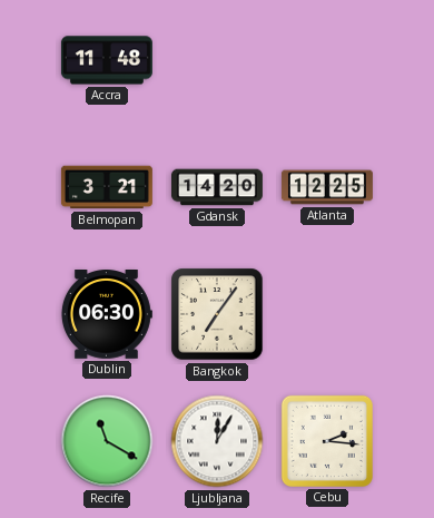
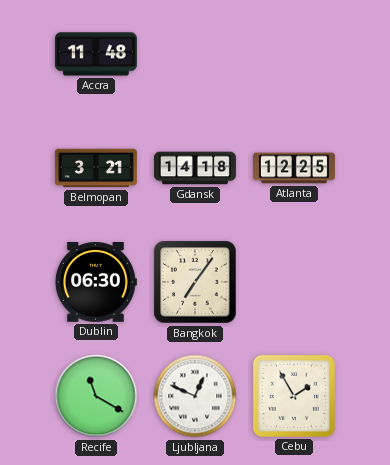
Gdansk: 14:20 -> 14:18
Ljubljana: 12:05 -> 12:49
Cebu: 2:16 -> 1:55
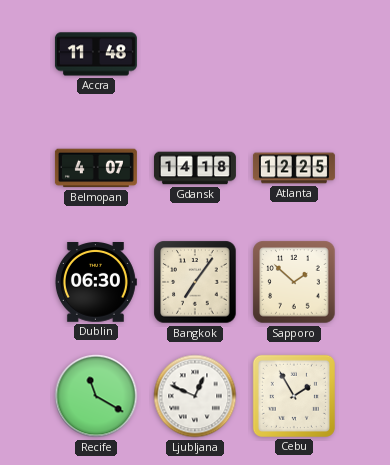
Belmopan: 3:21 -> 4:07
Sapporo: none -> 1:52
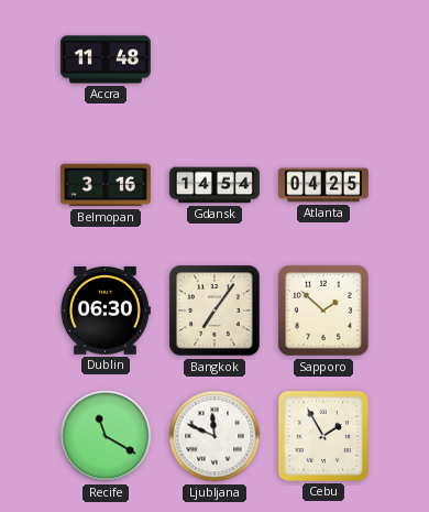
Belmopan: 4:07 -> 3:16
Gdansk: 14:18 -> 14:54
Atlanta: 12:25 -> 04:25
Ljubljana: 12:49 -> 11:49
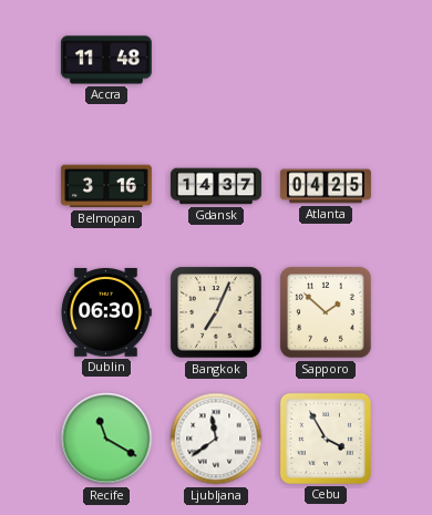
Gdansk: 14:54 -> 14:37
Bangkok: 7:06 -> 7:04
Ljubljana: 11:49 -> 11:39
Cebu: 1:55 -> 3:55
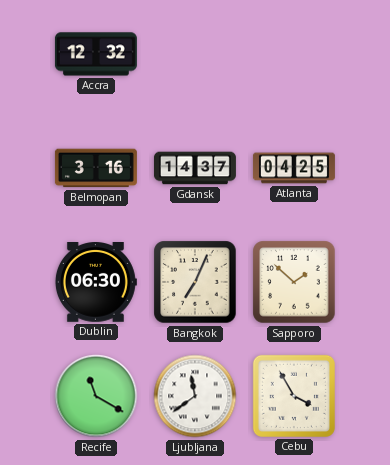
Accra: 11:48 -> 12:32
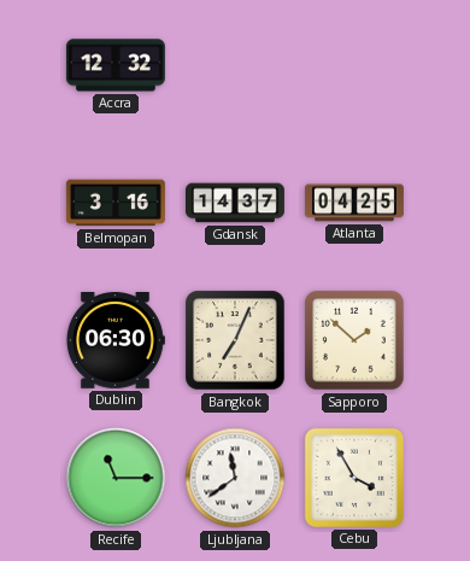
Recife: 11:20 -> 11:15
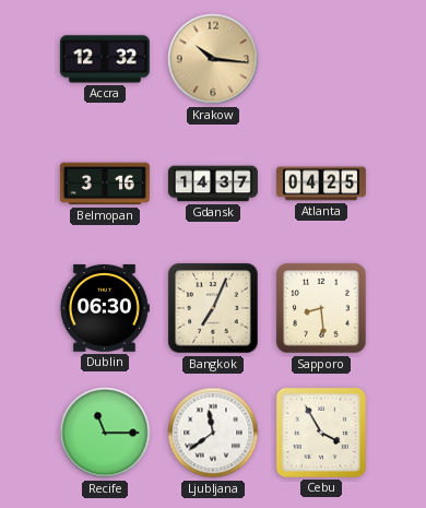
Krakow: none -> 10:16
Sapporo: 1:52 -> 8:29
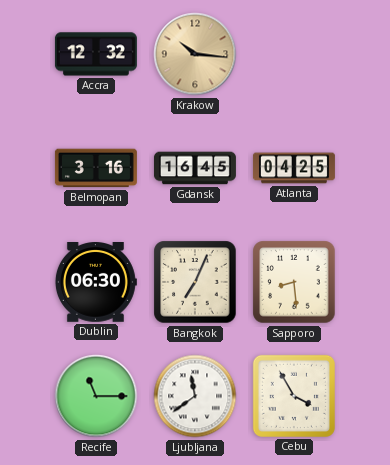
Gdansk: 14:37 -> 16:45
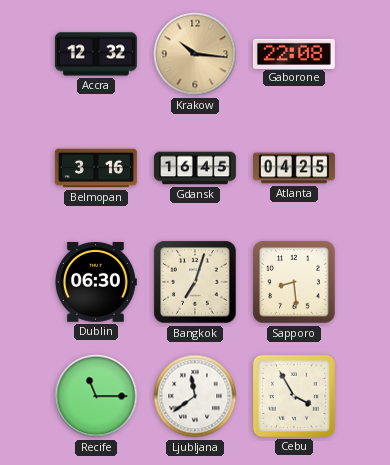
Gaborone: none -> 22:08
Bangkok: 7:04 -> 7:03
